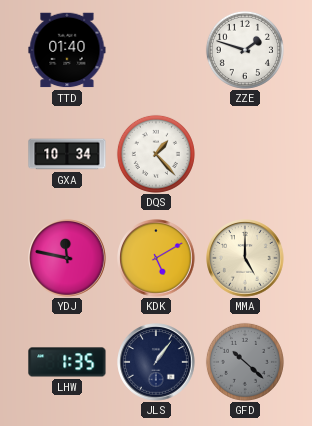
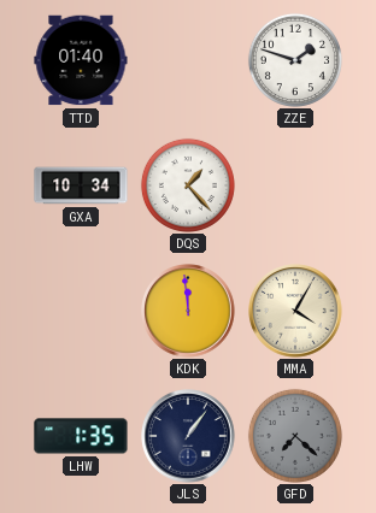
YDJ: 11:47 -> none
KDK: 5:10 -> 11:59
MMA: 5:00 -> 4:05
GFD: 10:22 -> 7:22
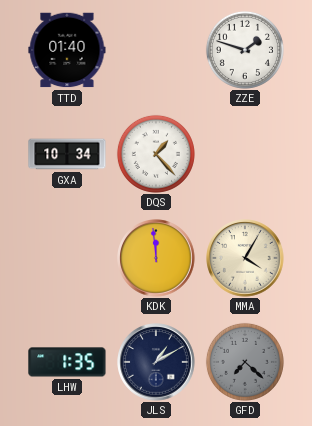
JLS: 1:06 -> 1:10
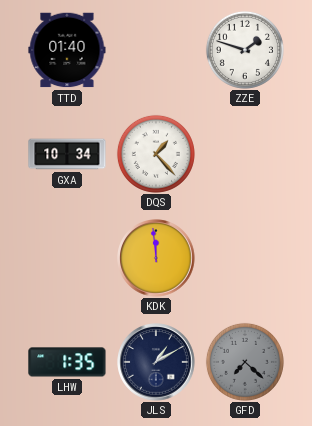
MMA: 4:05 -> none
